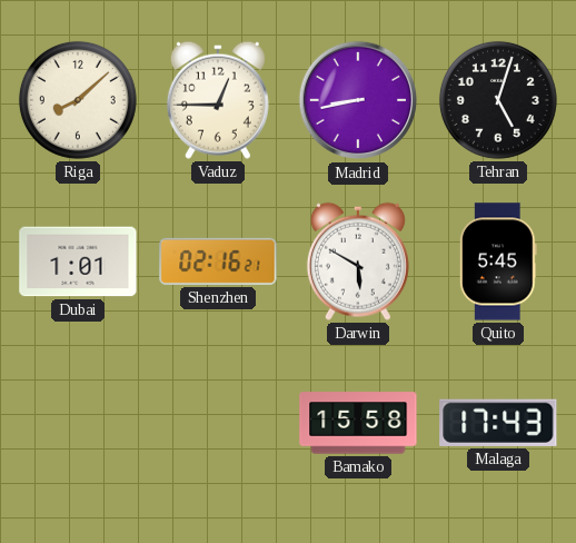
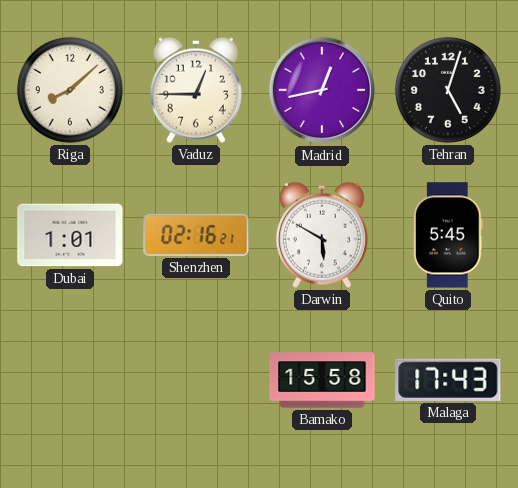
Madrid: 8:43 -> 12:43
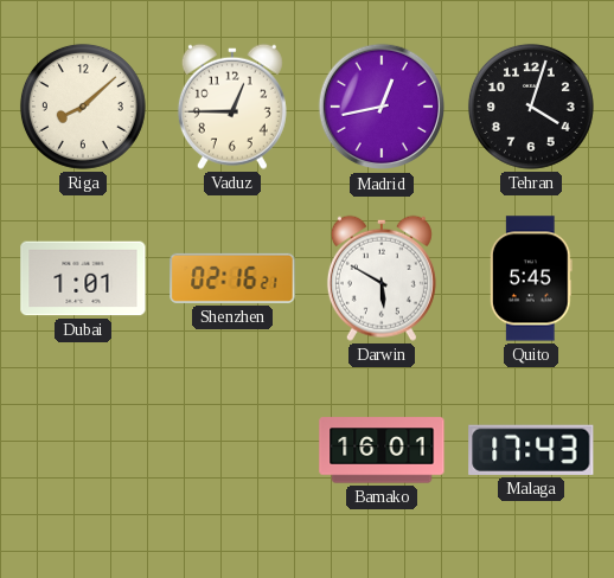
Tehran: 5:03 -> 4:03
Bamako: 15:58 -> 16:01
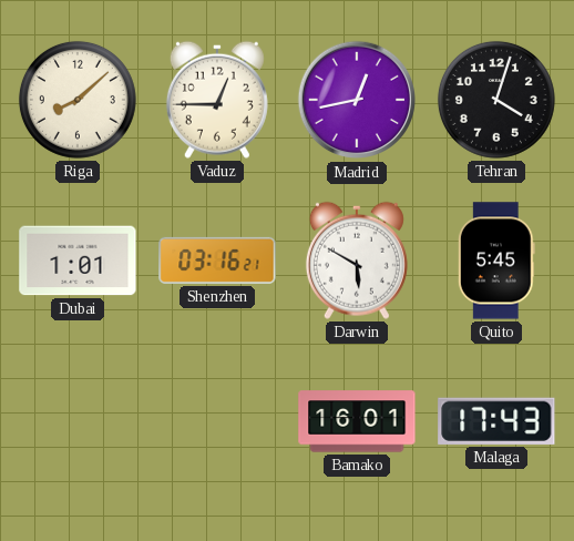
Shenzhen: 02:16 -> 03:16
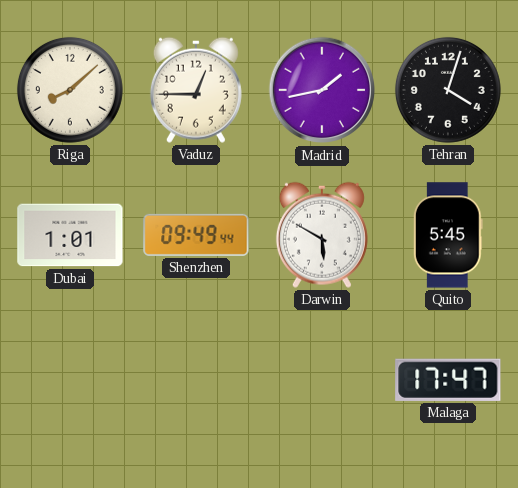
Madrid: 12:43 -> 1:43
Shenzhen: 03:16 -> 09:49
Bamako: 16:01 -> none
Malaga: 17:43 -> 17:47
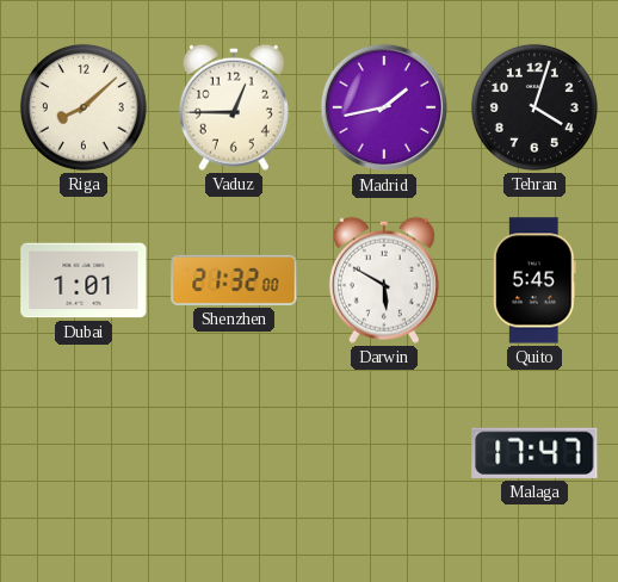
Shenzhen: 09:49 -> 21:32
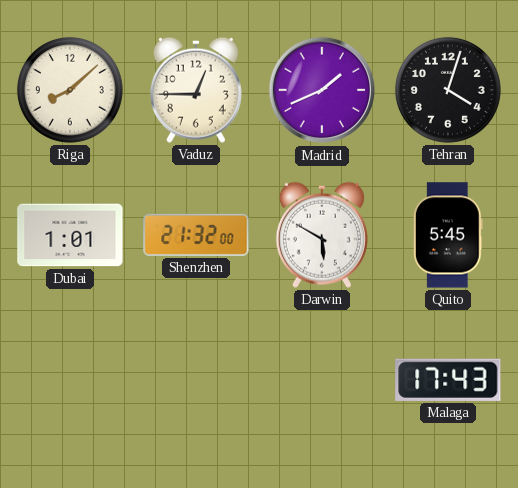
Madrid: 1:43 -> 1:41
Malaga: 17:47 -> 17:43
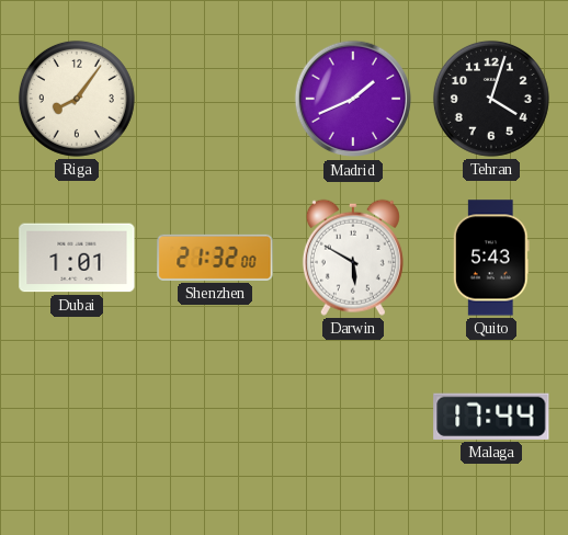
Riga: 8:08 -> 8:06
Vaduz: 12:45 -> none
Quito: 5:45 -> 5:43
Malaga: 17:43 -> 17:44
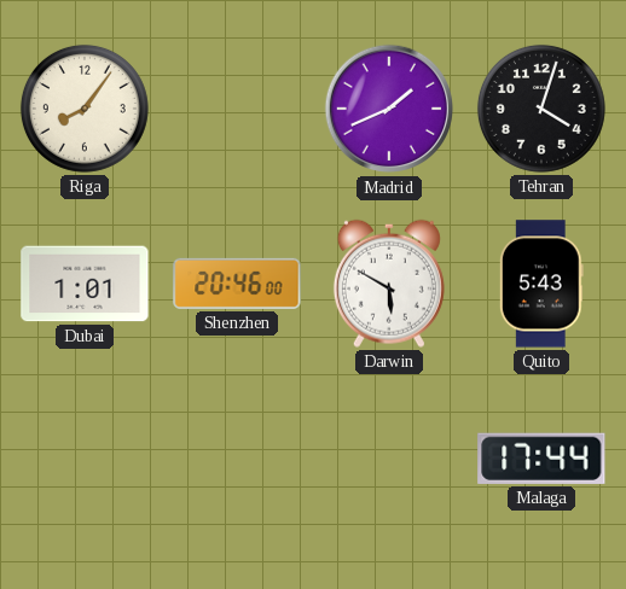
Shenzhen: 21:32 -> 20:46
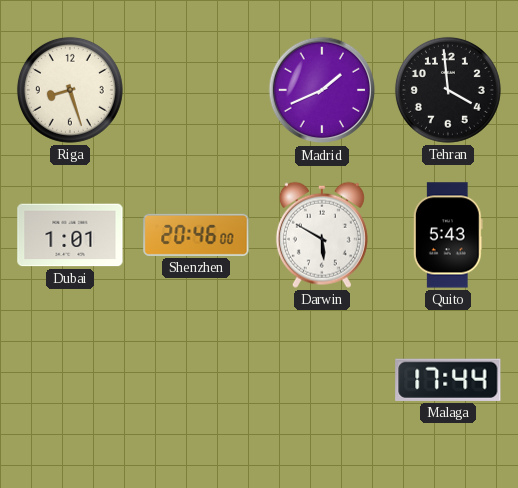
Riga: 8:06 -> 8:27
Tehran: 4:03 -> 3:59
